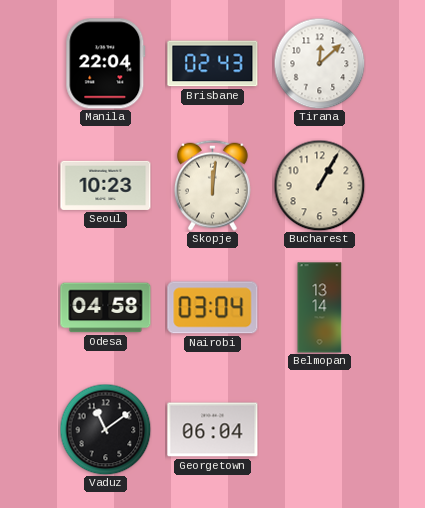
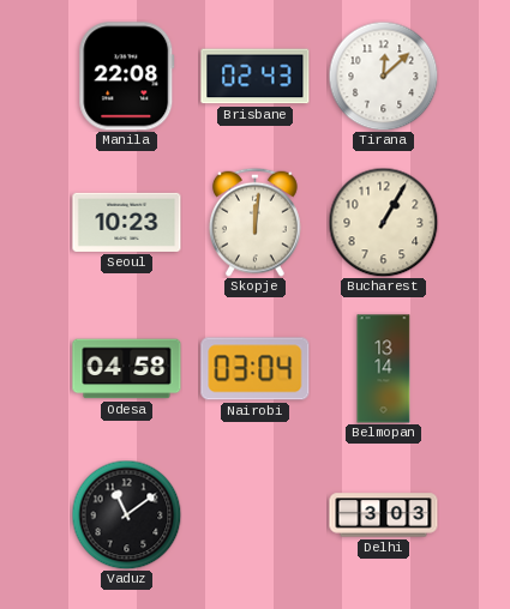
Manila: 22:04 -> 22:08
Georgetown: 06:04 -> none
Delhi: none -> 3:03
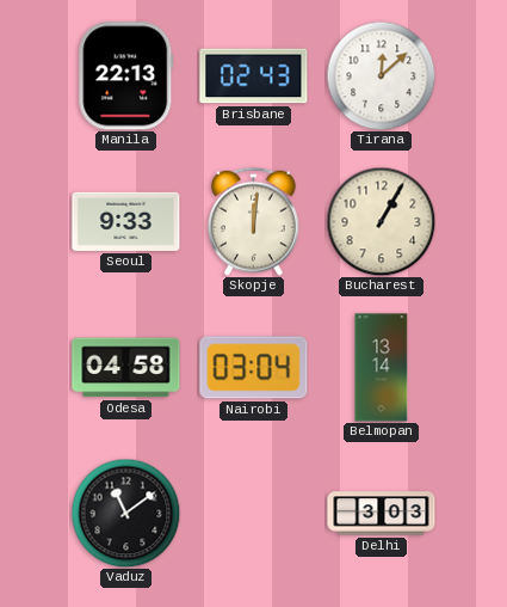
Manila: 22:08 -> 22:13
Seoul: 10:23 -> 9:33
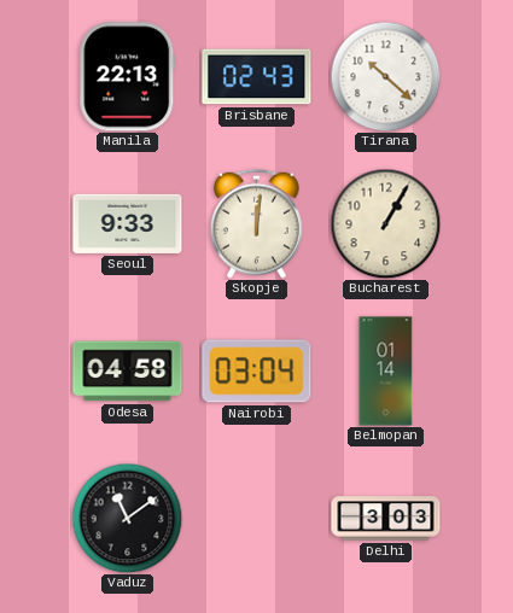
Tirana: 12:08 -> 10:22
Belmopan: 13:14 -> 01:14
